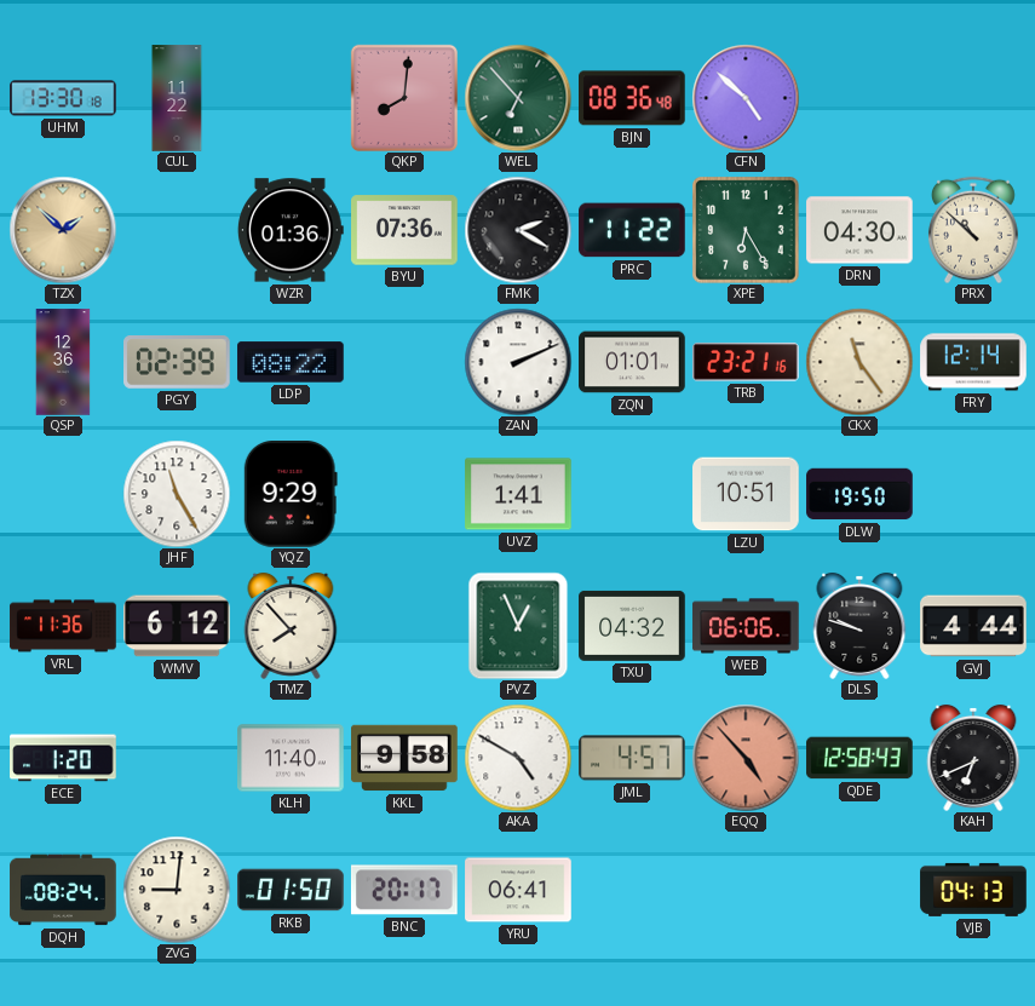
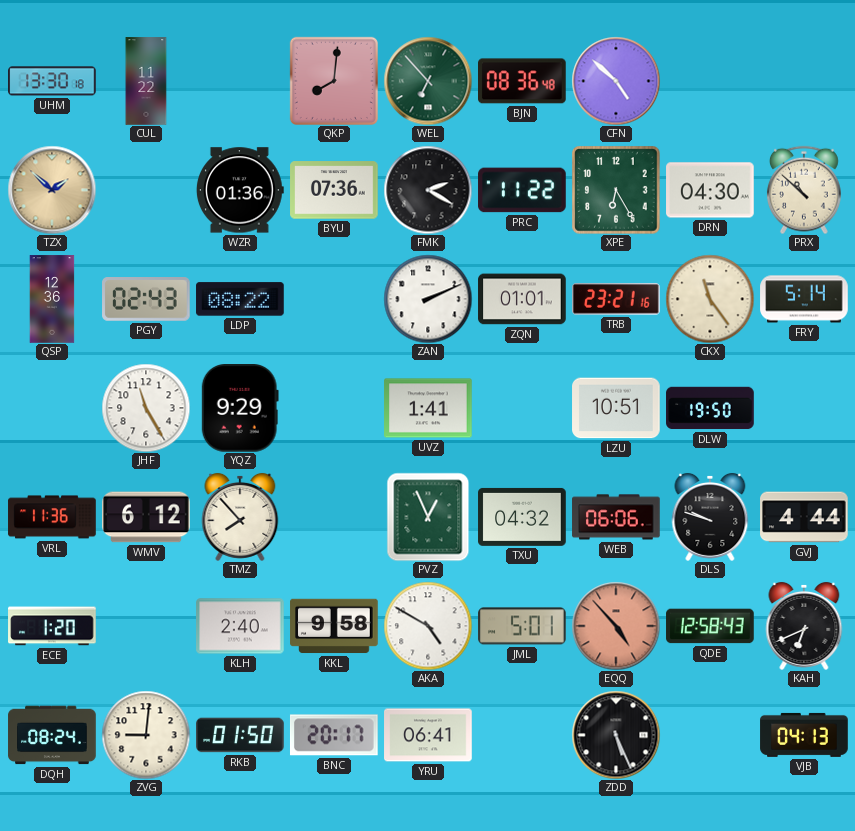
PGY: 02:39 -> 02:43
FRY: 12:14 -> 5:14
KLH: 11:40 -> 2:40
JML: 4:57 -> 5:01
ZDD: none -> 5:26
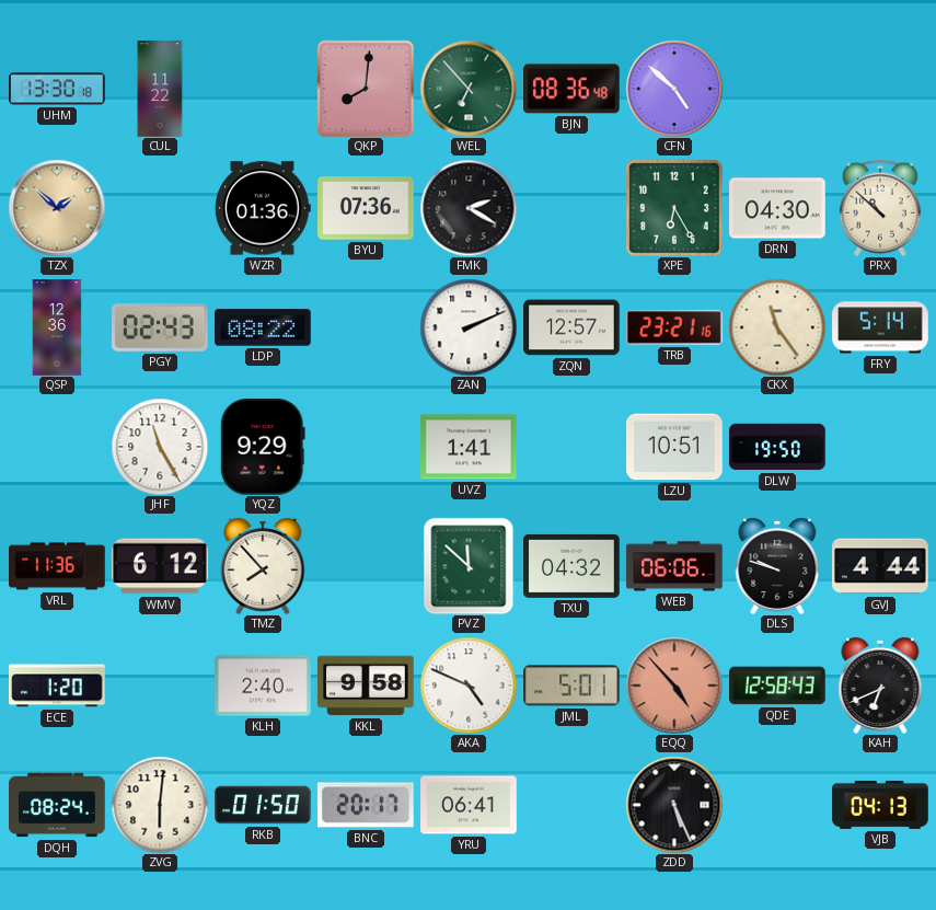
PRC: 11:22 -> none
ZQN: 01:01 -> 12:57
PVZ: 12:56 -> 11:52
AKA: 4:50 -> 4:49
ZVG: 9:01 -> 6:01
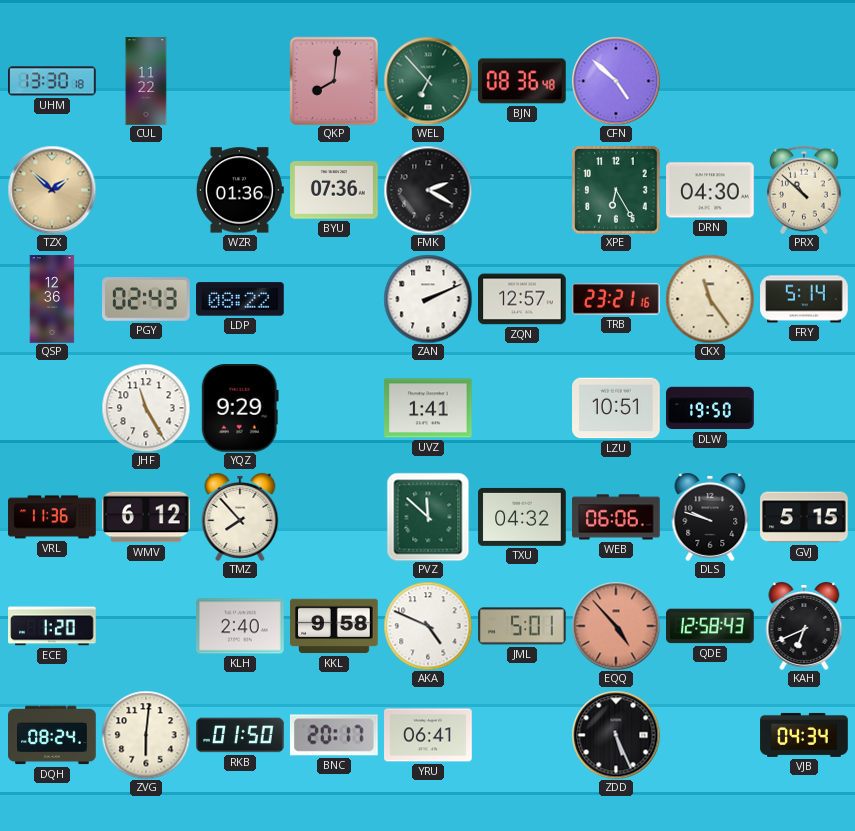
GVJ: 4:44 -> 5:15
VJB: 04:13 -> 04:34
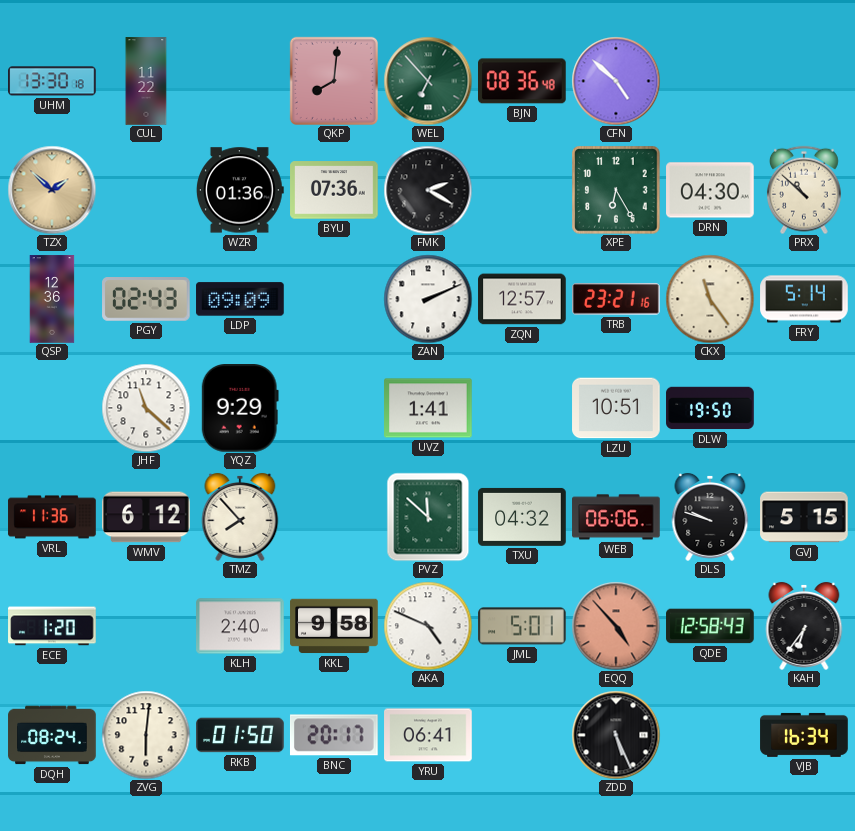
LDP: 08:22 -> 09:09
JHF: 11:25 -> 11:22
KAH: 6:41 -> 6:36
VJB: 04:34 -> 16:34
